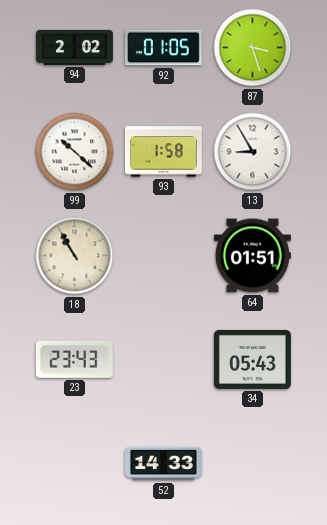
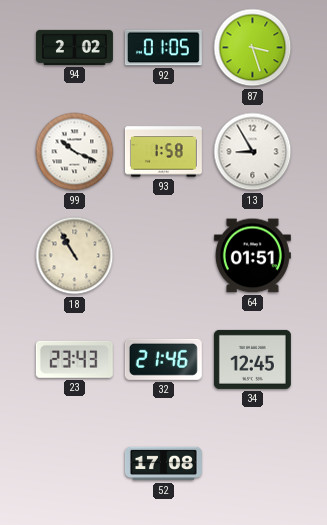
99: 10:22 -> 10:19
32: none -> 21:46
34: 05:43 -> 12:45
52: 14:33 -> 17:08
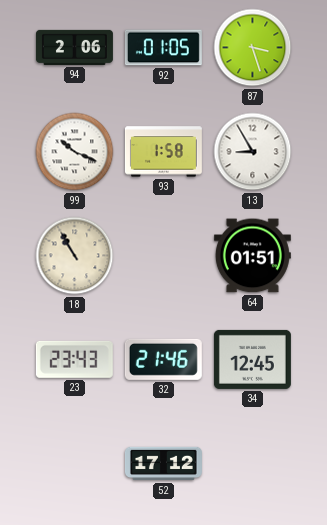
94: 2:02 -> 2:06
52: 17:08 -> 17:12
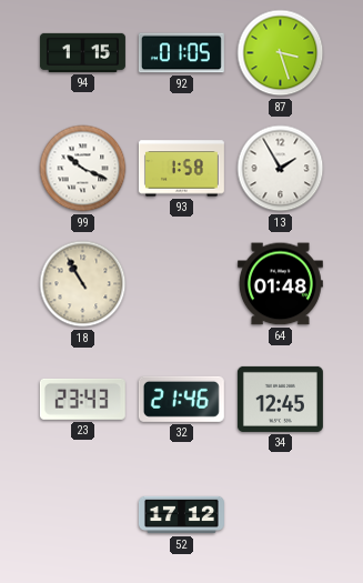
94: 2:06 -> 1:15
13: 8:55 -> 1:55
64: 01:51 -> 01:48
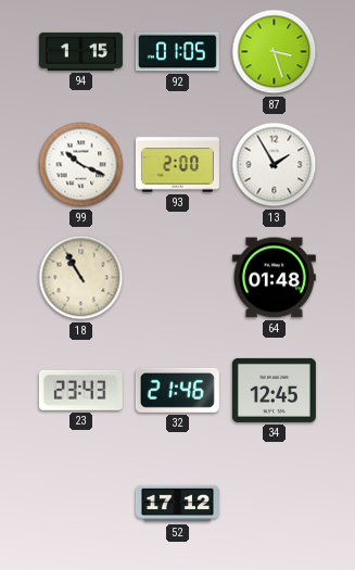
93: 1:58 -> 2:00
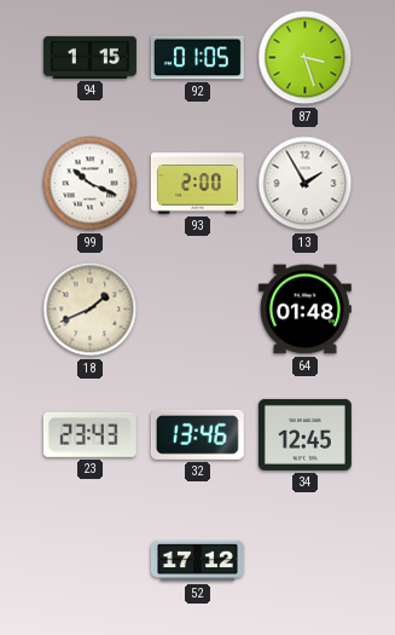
18: 10:55 -> 1:41
32: 21:46 -> 13:46
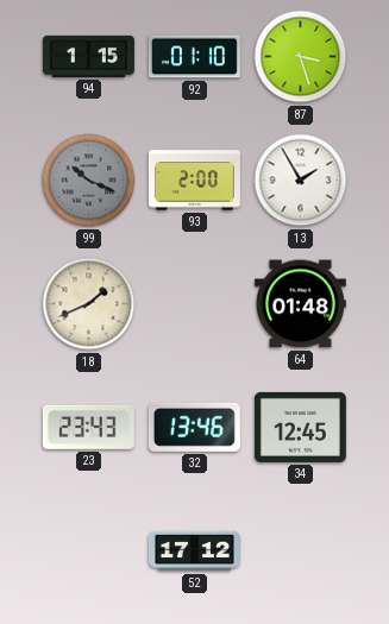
92: 01:05 -> 01:10
99 dial: white -> grey
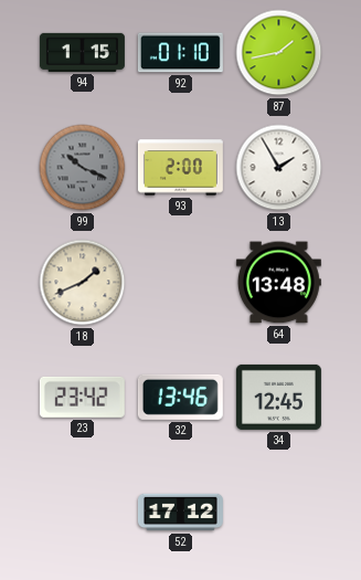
87: 3:27 -> 1:43
64: 01:48 -> 13:48
23: 23:43 -> 23:42
